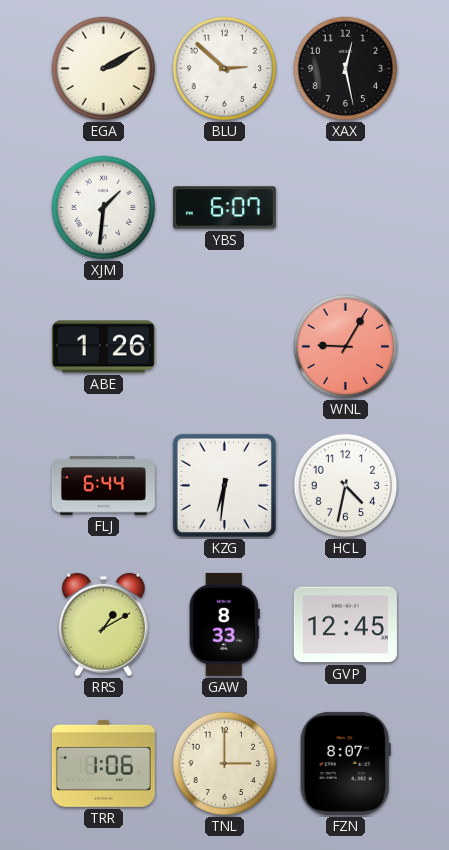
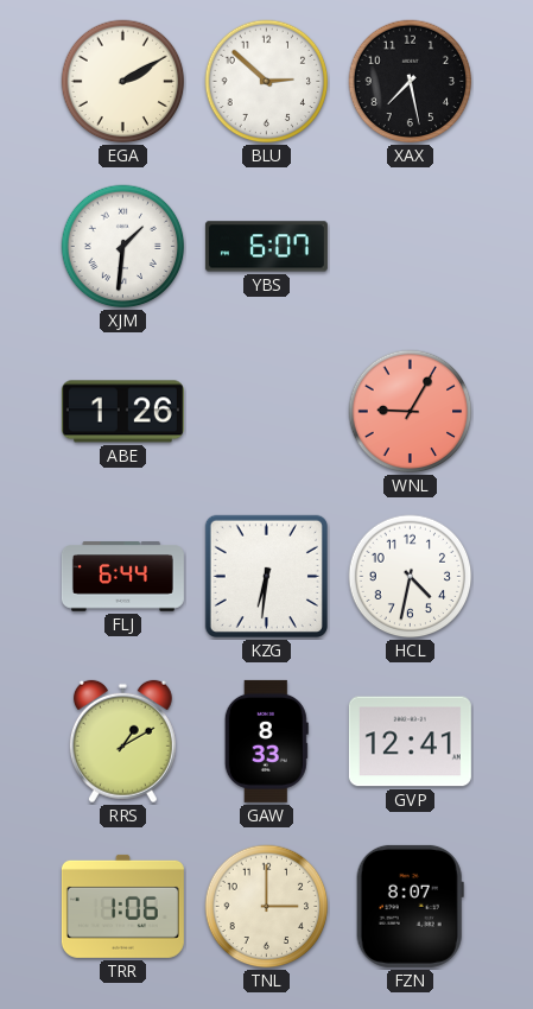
XAX: 12:28 -> 7:28
GVP: 12:45 -> 12:41
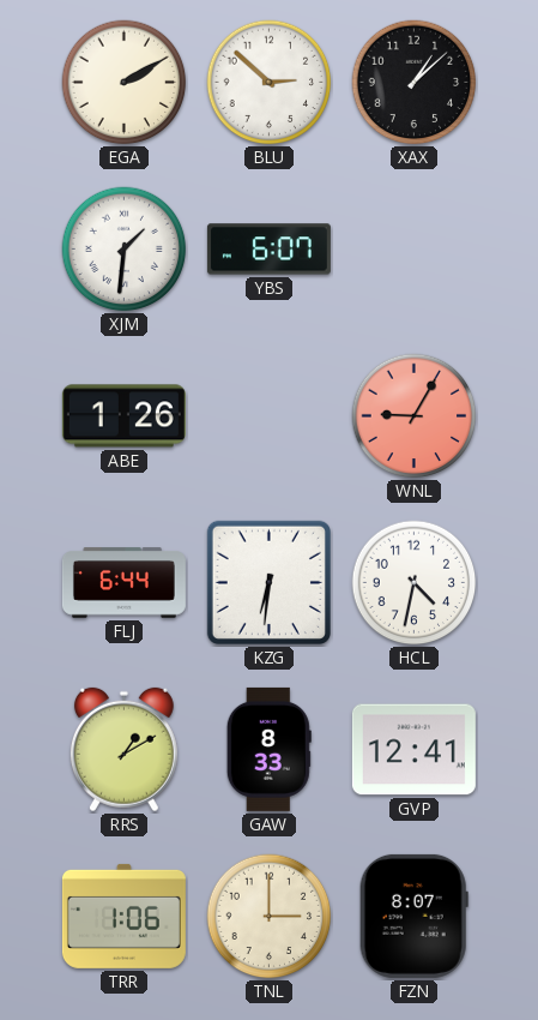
XAX: 7:28 -> 1:08
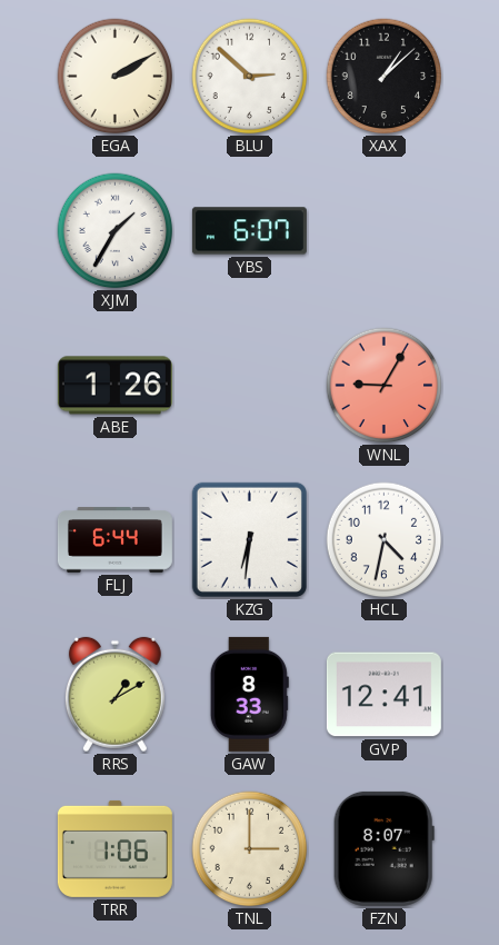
XJM: 1:31 -> 1:35
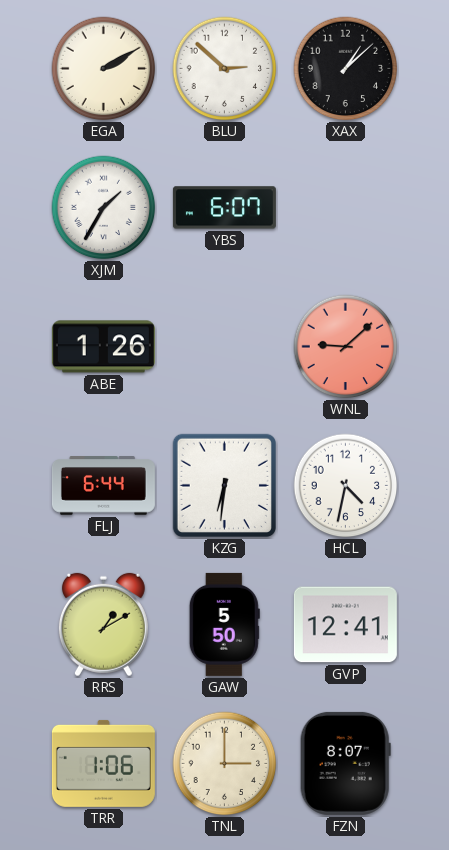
WNL: 9:05 -> 9:08
GAW: 8:33 -> 5:50
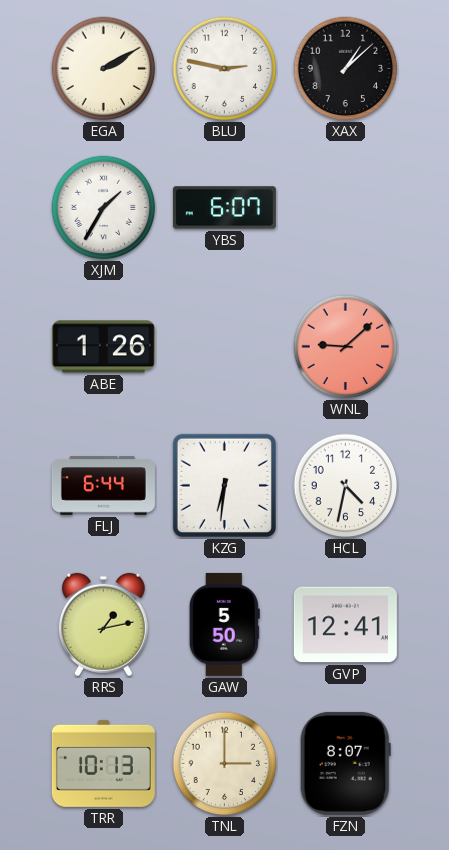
BLU: 2:52 -> 2:47
RRS: 1:10 -> 1:13
TRR: 1:06 -> 10:13
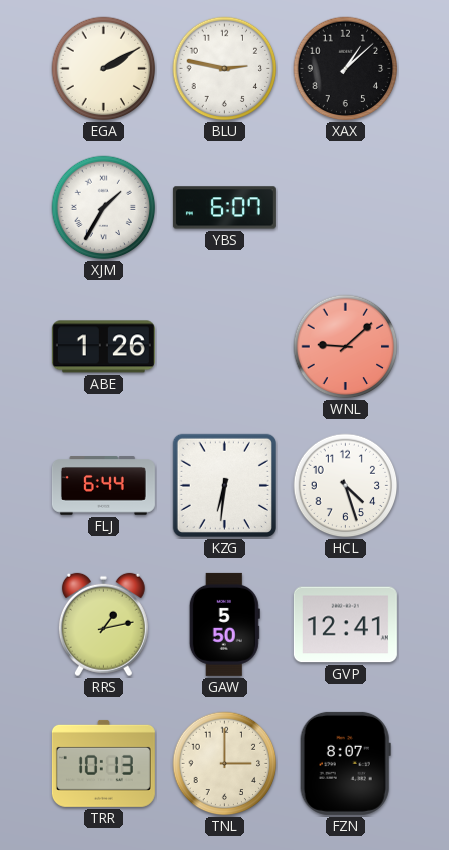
HCL: 4:32 -> 4:27
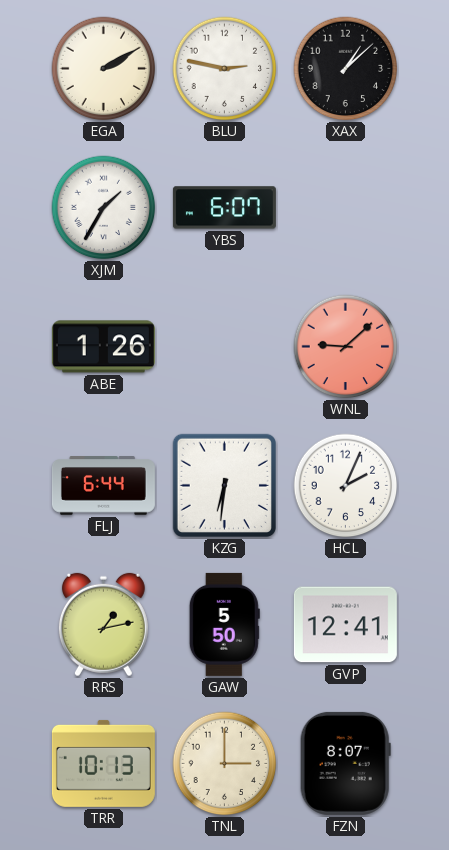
HCL: 4:27 -> 2:04
